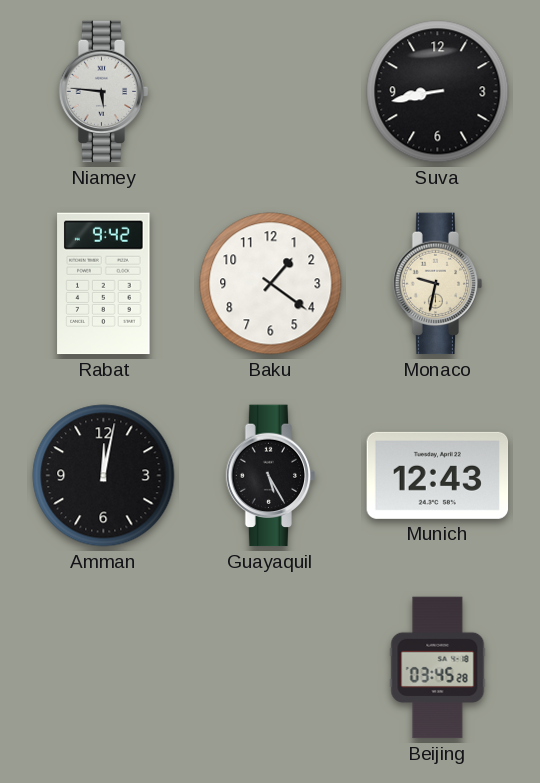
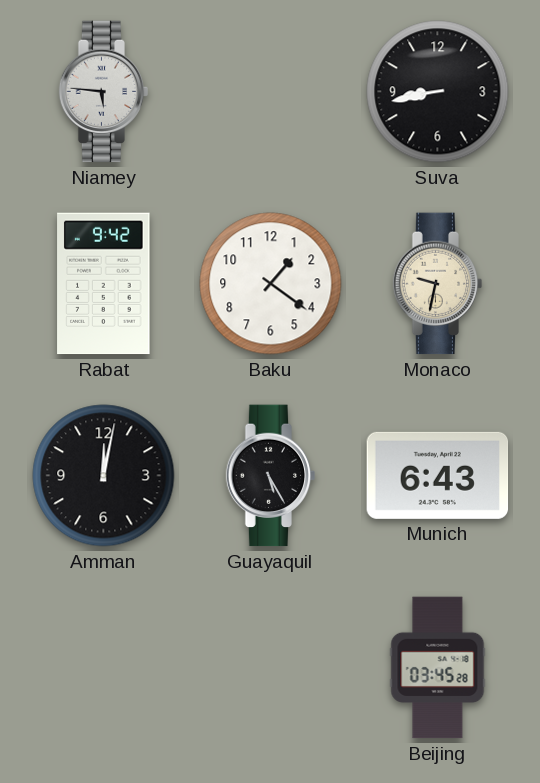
Munich: 12:43 -> 6:43
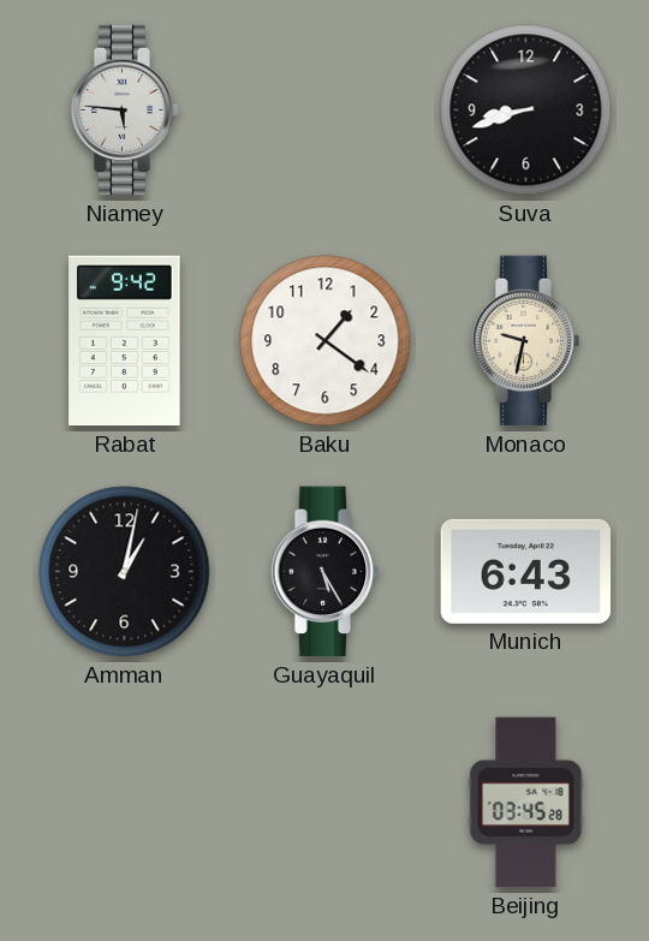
Suva: 8:43 -> 8:42
Amman: 12:02 -> 1:02
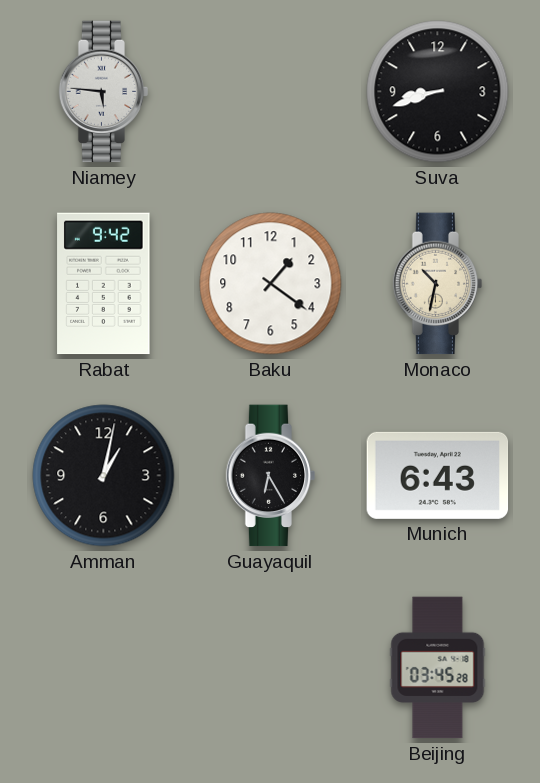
Monaco: 9:32 -> 10:32
Guayaquil: 5:25 -> 6:25
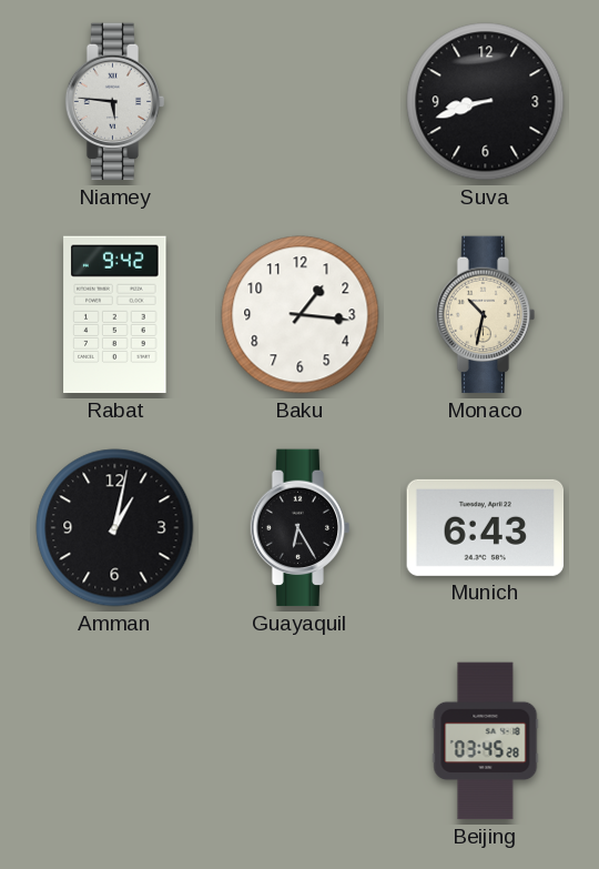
Baku: 1:21 -> 1:16
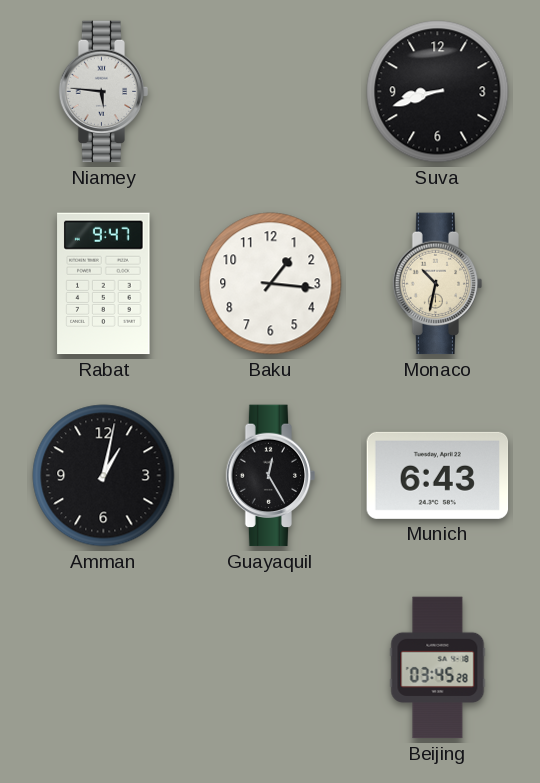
Rabat: 9:42 -> 9:47
Guayaquil: 6:25 -> 12:25
